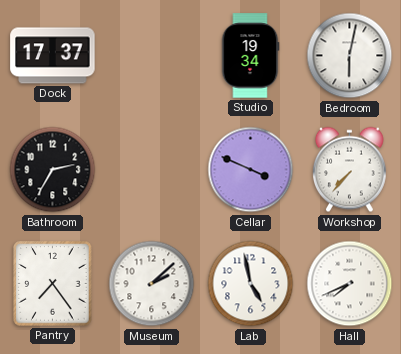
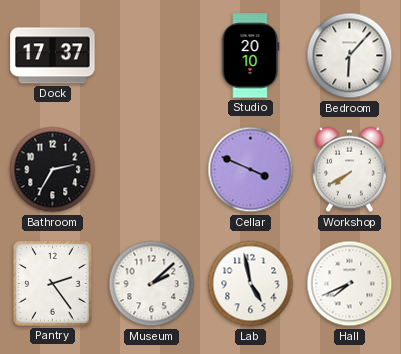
Studio: 19:34 -> 20:10
Bedroom: 6:02 -> 6:07
Workshop: 7:37 -> 7:40
Pantry: 7:24 -> 2:24
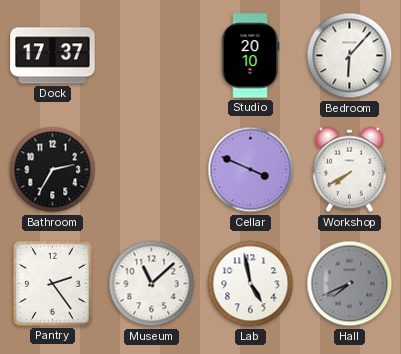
Museum: 2:08 -> 11:08
Hall dial: white -> grey
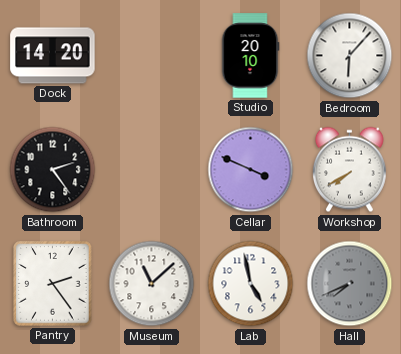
Dock: 17:37 -> 14:20
Bathroom: 2:35 -> 2:24
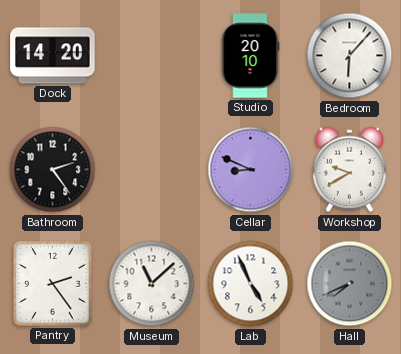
Cellar: 3:49 -> 8:49
Workshop: 7:40 -> 9:40
Lab: 4:58 -> 4:56
